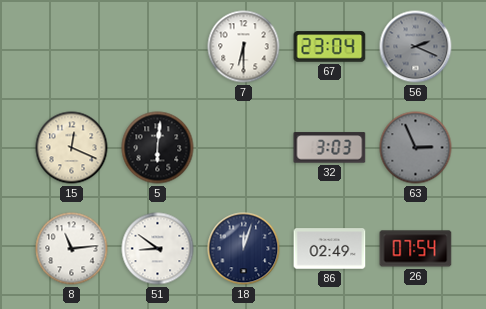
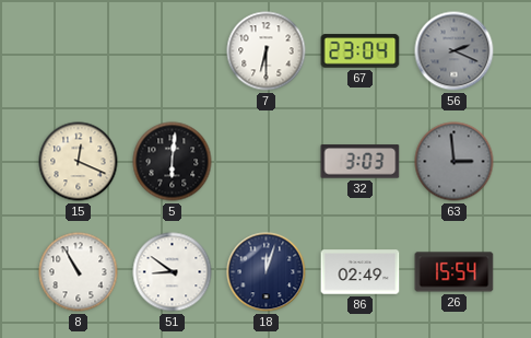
63: 2:56 -> 2:59
8: 11:14 -> 10:55
26: 07:54 -> 15:54
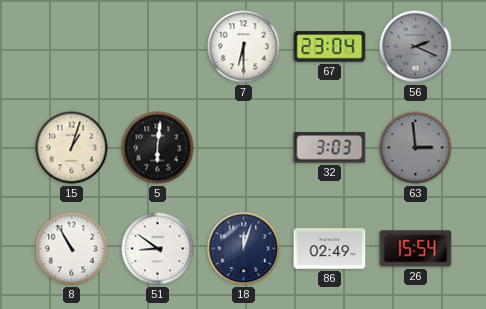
15: 12:19 -> 1:03
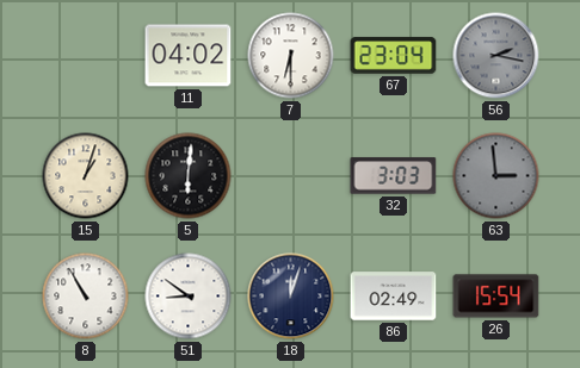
11: none -> 04:02
56: 2:19 -> 2:17
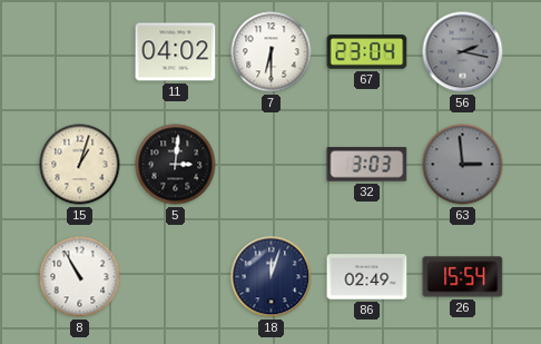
5: 6:01 -> 3:01
51: 8:51 -> none
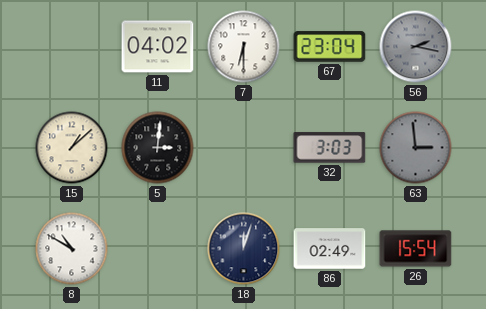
15: 1:03 -> 1:08
8: 10:55 -> 10:50
